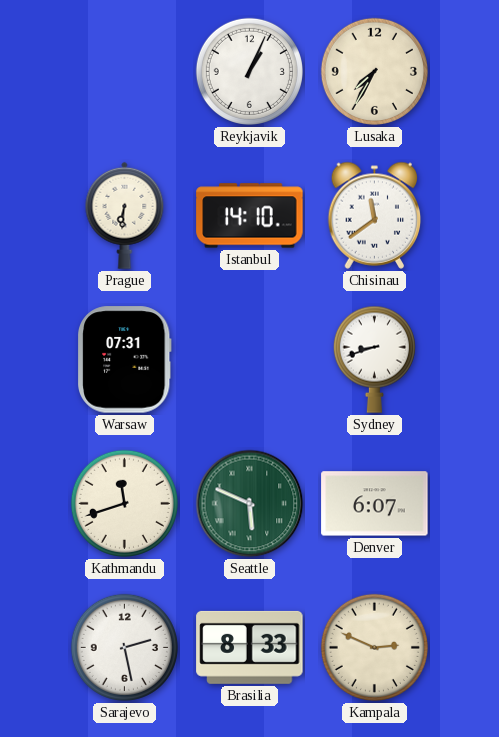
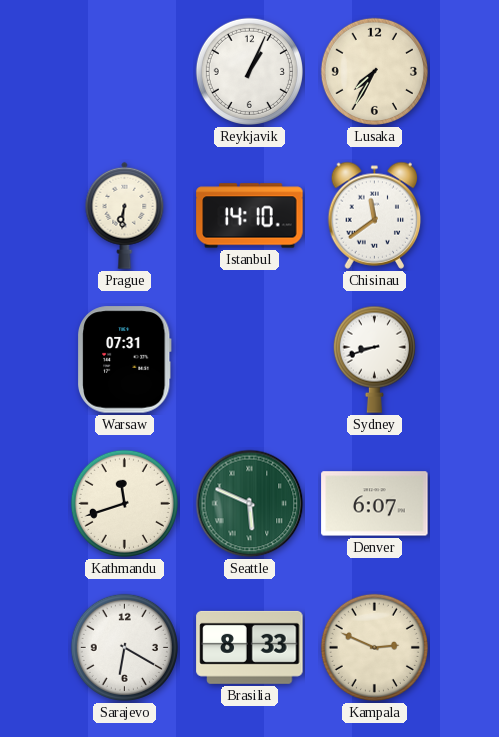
Sarajevo: 2:28 -> 6:20
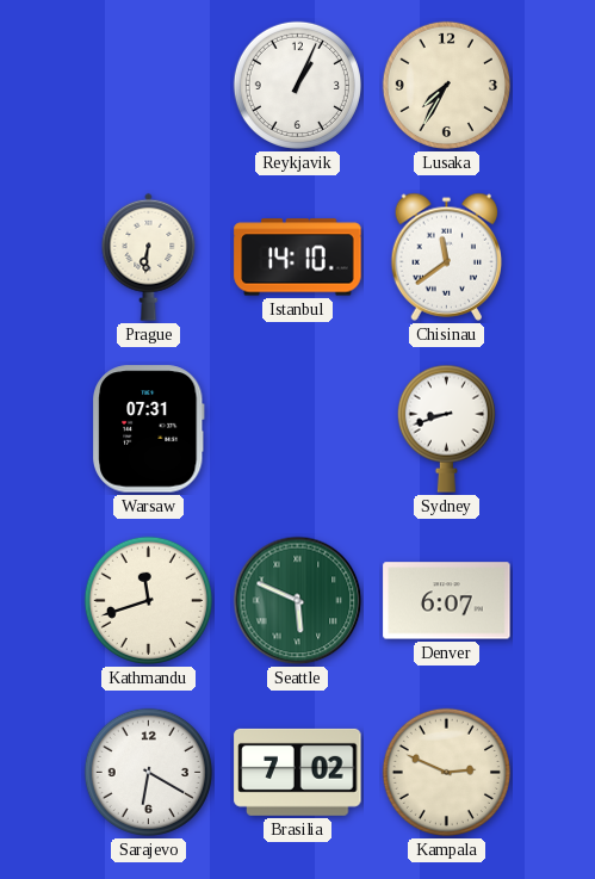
Brasilia: 8:33 -> 7:02
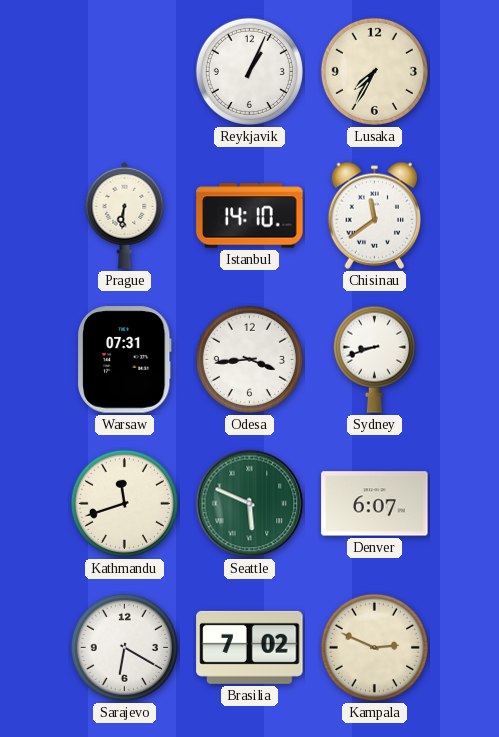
Odesa: none -> 3:44
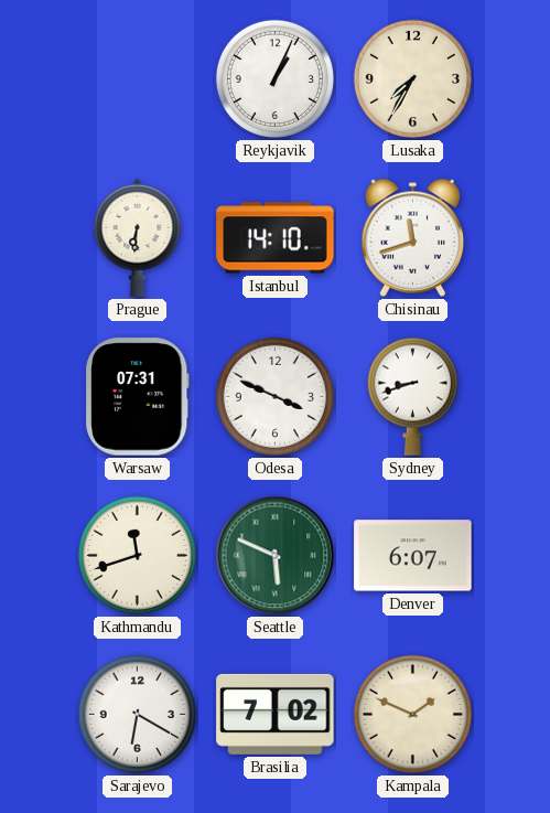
Chisinau: 11:39 -> 11:42
Odesa: 3:44 -> 3:49
Kampala: 2:49 -> 1:49
